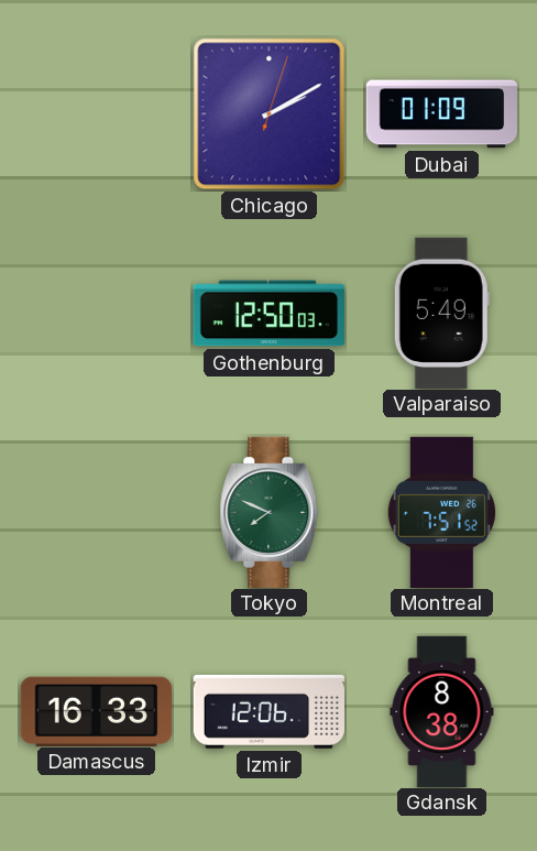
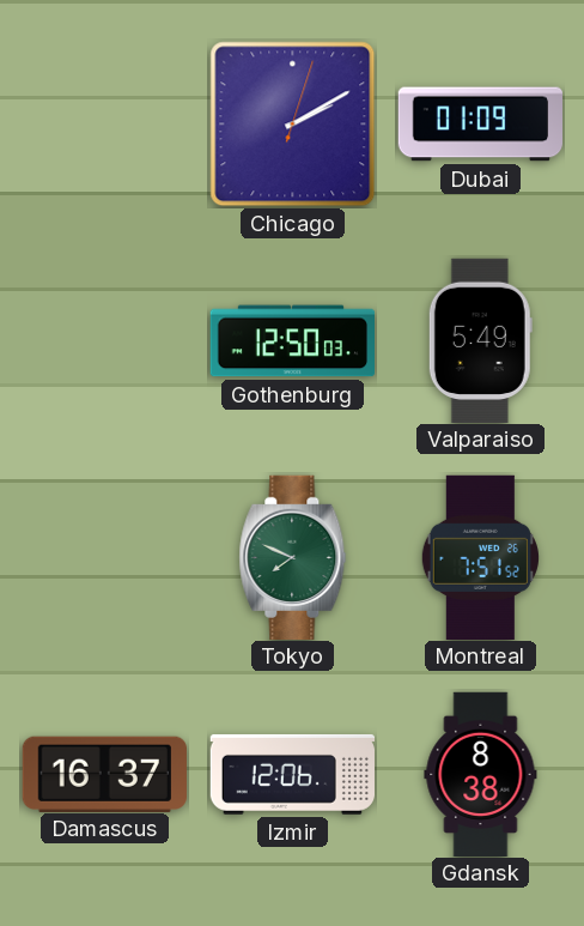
Damascus: 16:33 -> 16:37
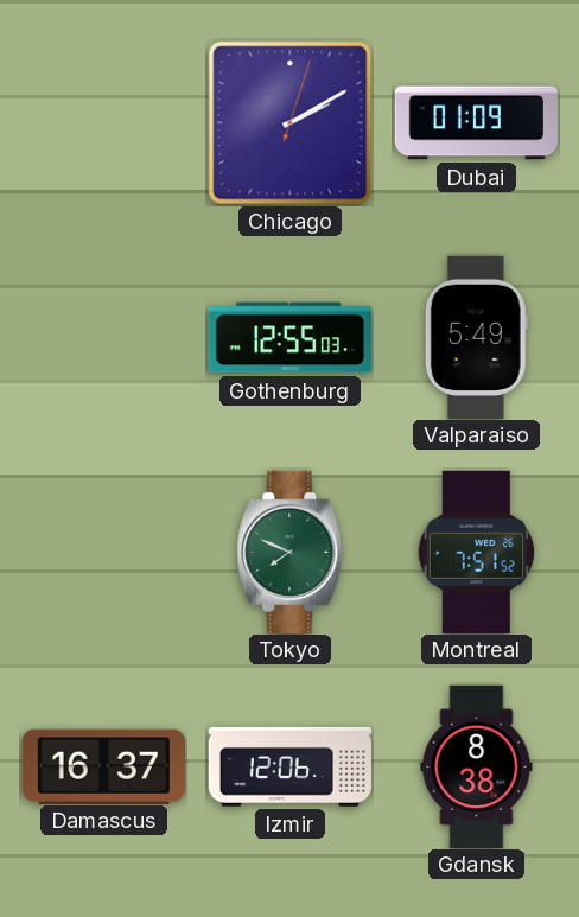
Gothenburg: 12:50 -> 12:55
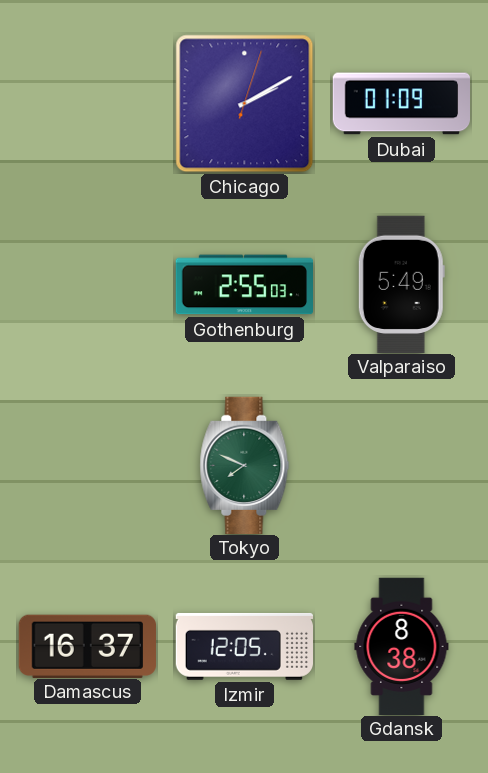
Gothenburg: 12:55 -> 2:55
Montreal: 7:51 -> none
Izmir: 12:06 -> 12:05
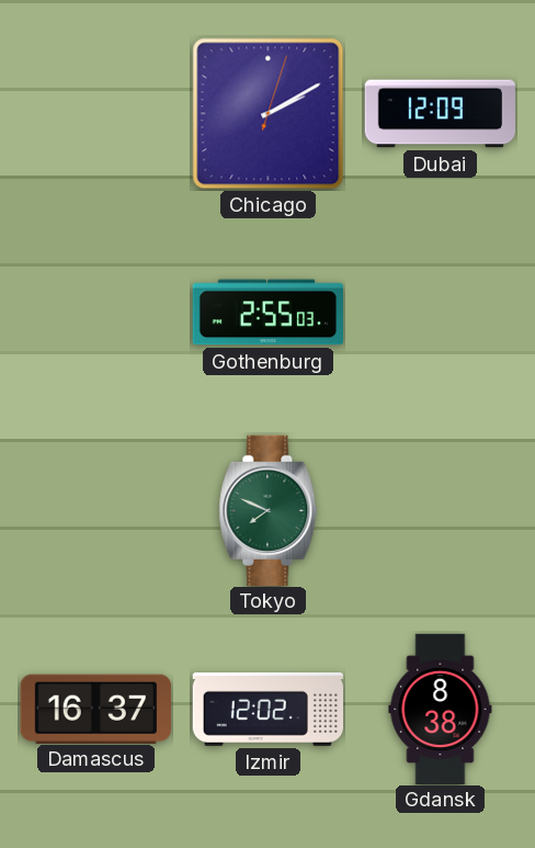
Dubai: 01:09 -> 12:09
Valparaiso: 5:49 -> none
Izmir: 12:05 -> 12:02
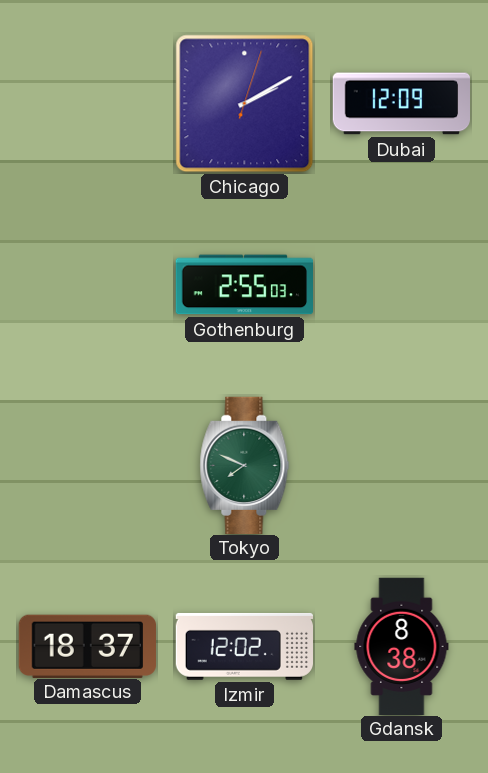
Damascus: 16:37 -> 18:37
